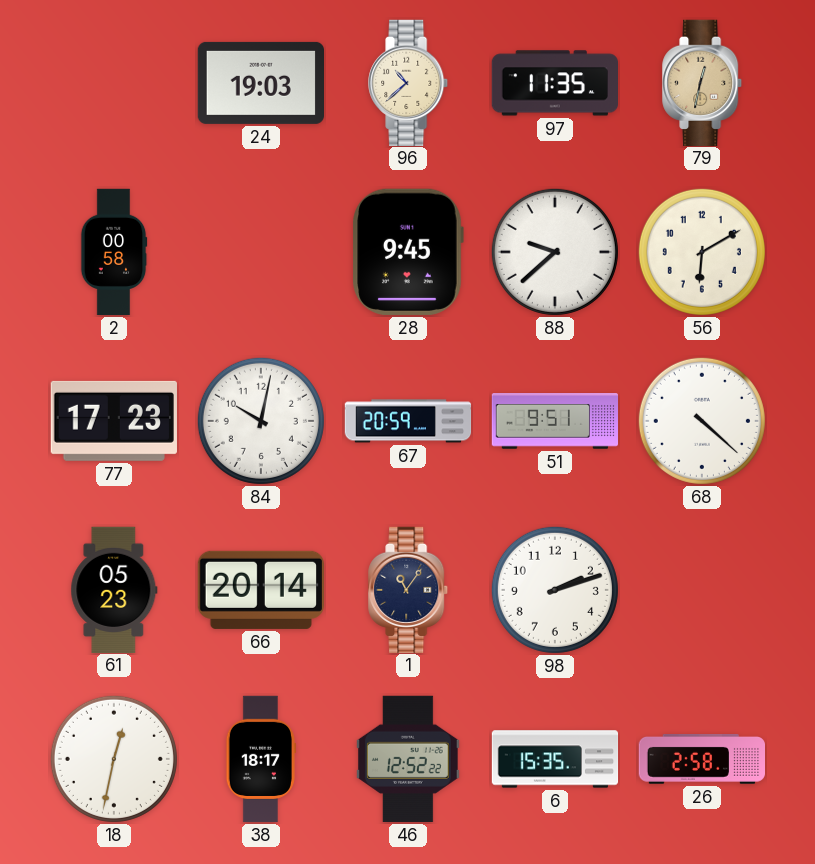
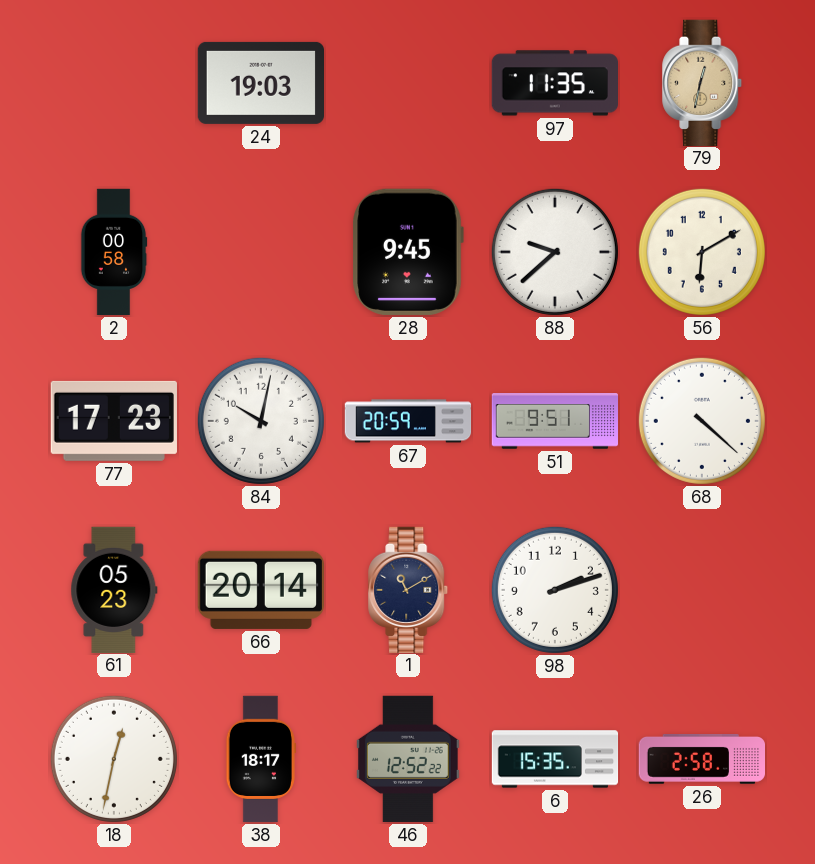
96: 10:38 -> none
1: 11:06 -> 11:10
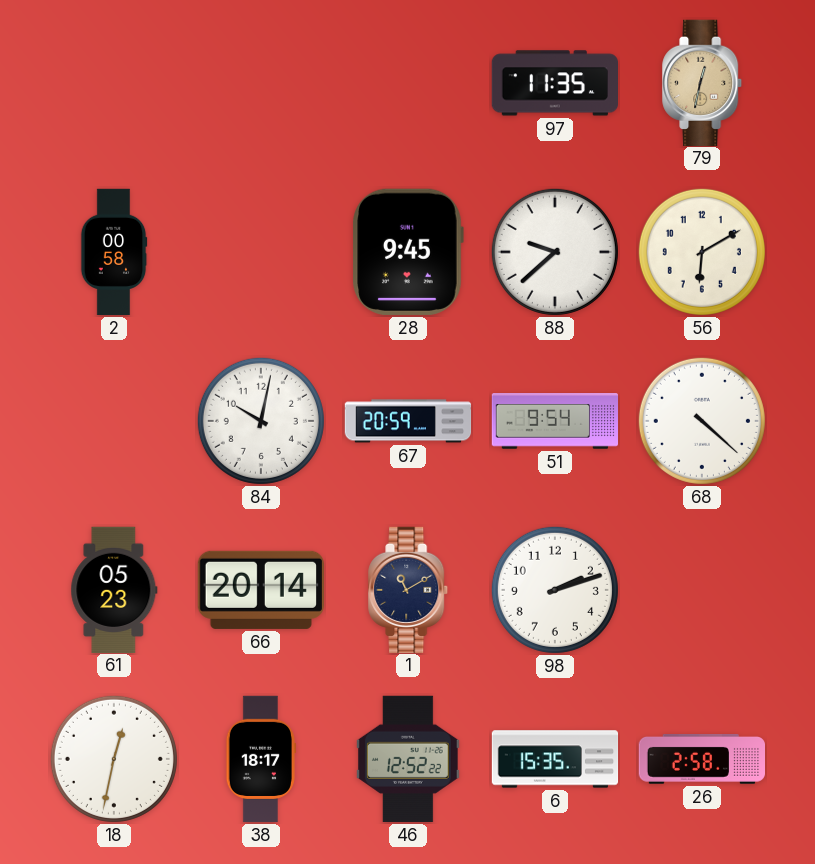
24: 19:03 -> none
77: 17:23 -> none
51: 9:51 -> 9:54
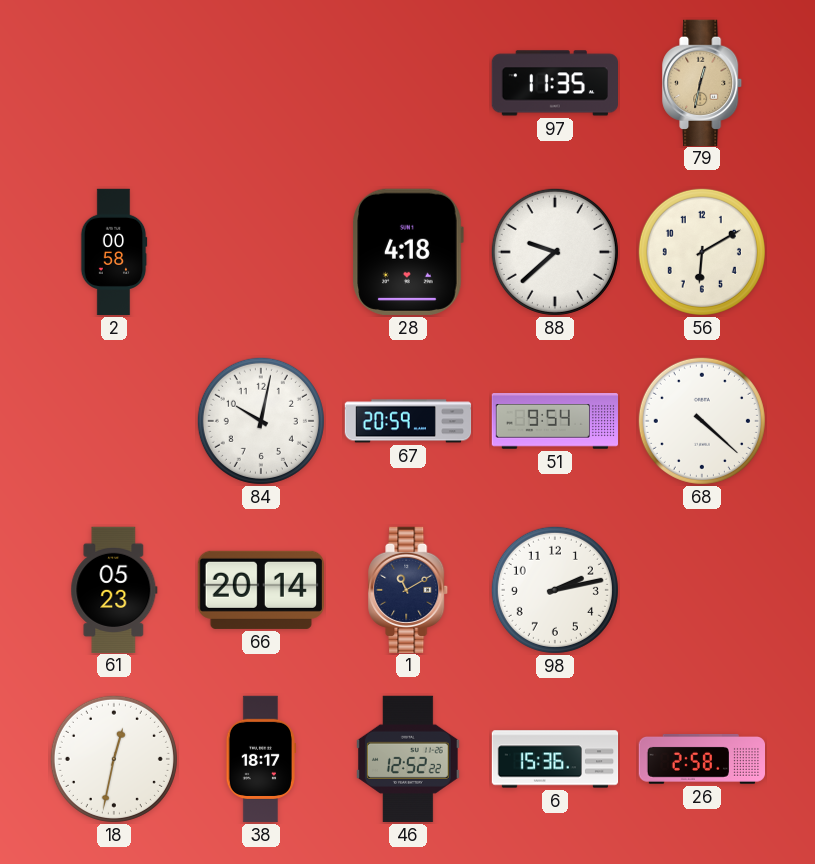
28: 9:45 -> 4:18
98: 2:12 -> 2:13
6: 15:35 -> 15:36
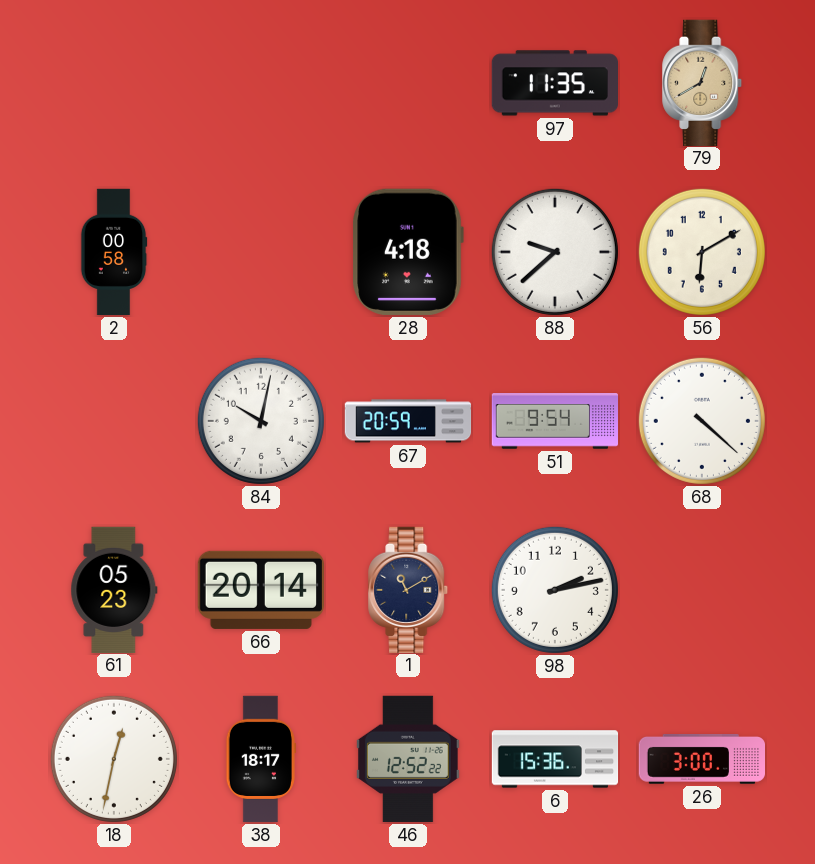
79: 12:32 -> 12:40
26: 2:58 -> 3:00
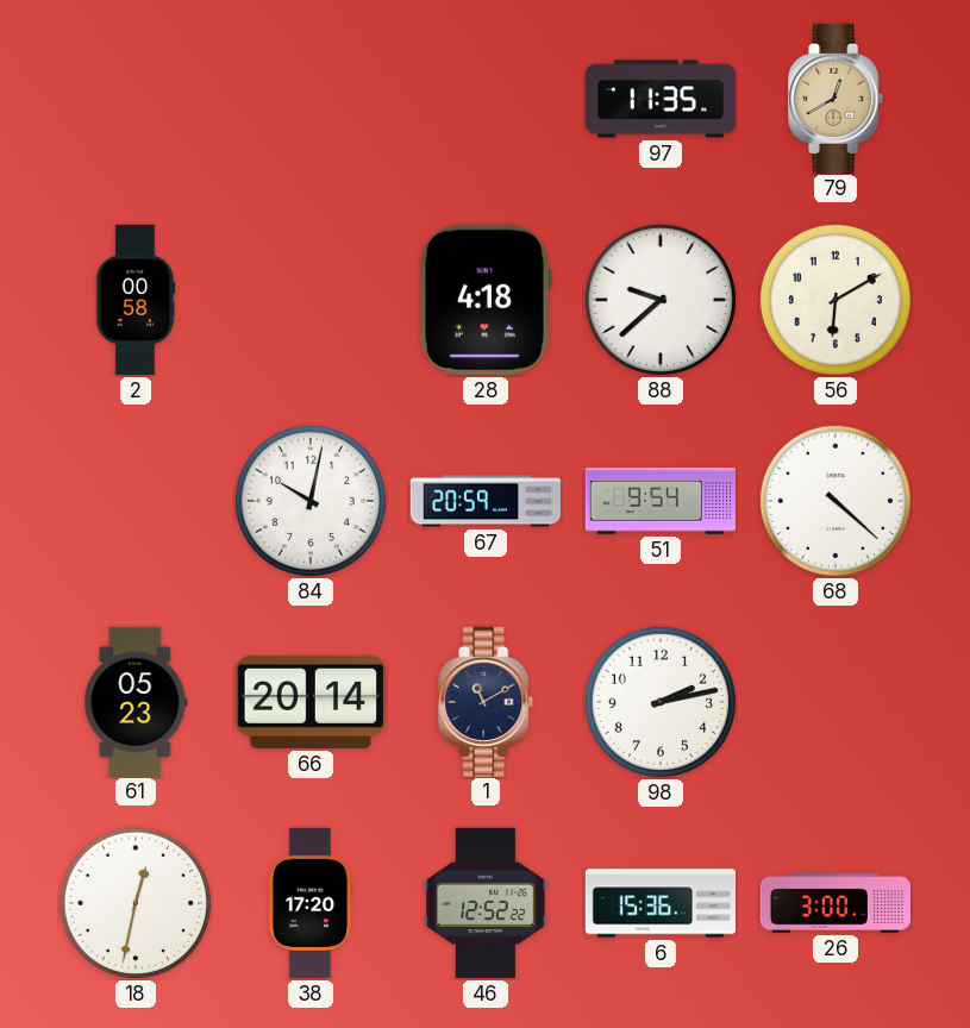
38: 18:17 -> 17:20
